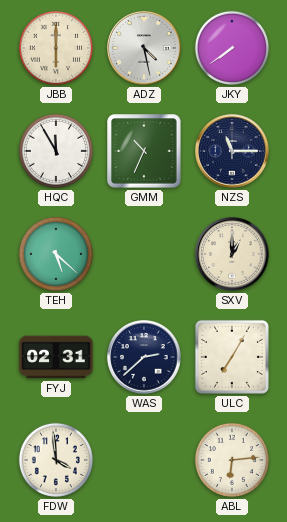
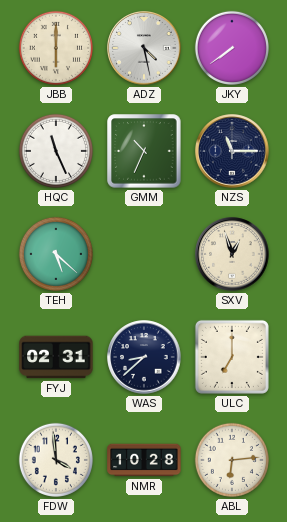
HQC: 11:55 -> 11:26
SXV: 1:00 -> 12:57
WAS: 2:38 -> 8:38
ULC: 7:05 -> 7:00
NMR: none -> 10:28
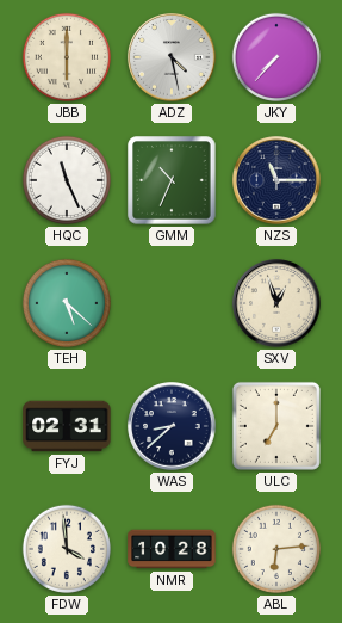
JKY: 7:39 -> 7:37
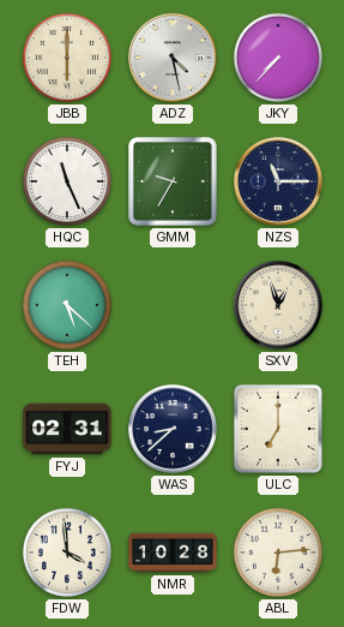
GMM: 10:34 -> 9:35
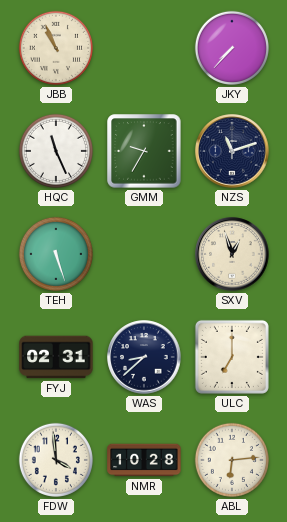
JBB: 6:00 -> 10:56
ADZ: 4:28 -> none
NZS: 11:15 -> 11:12
TEH: 5:22 -> 5:27
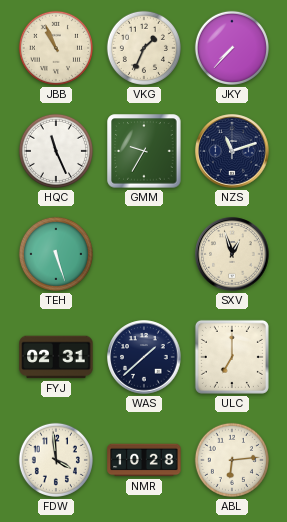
VKG: none -> 1:34
WAS: 8:38 -> 1:38
